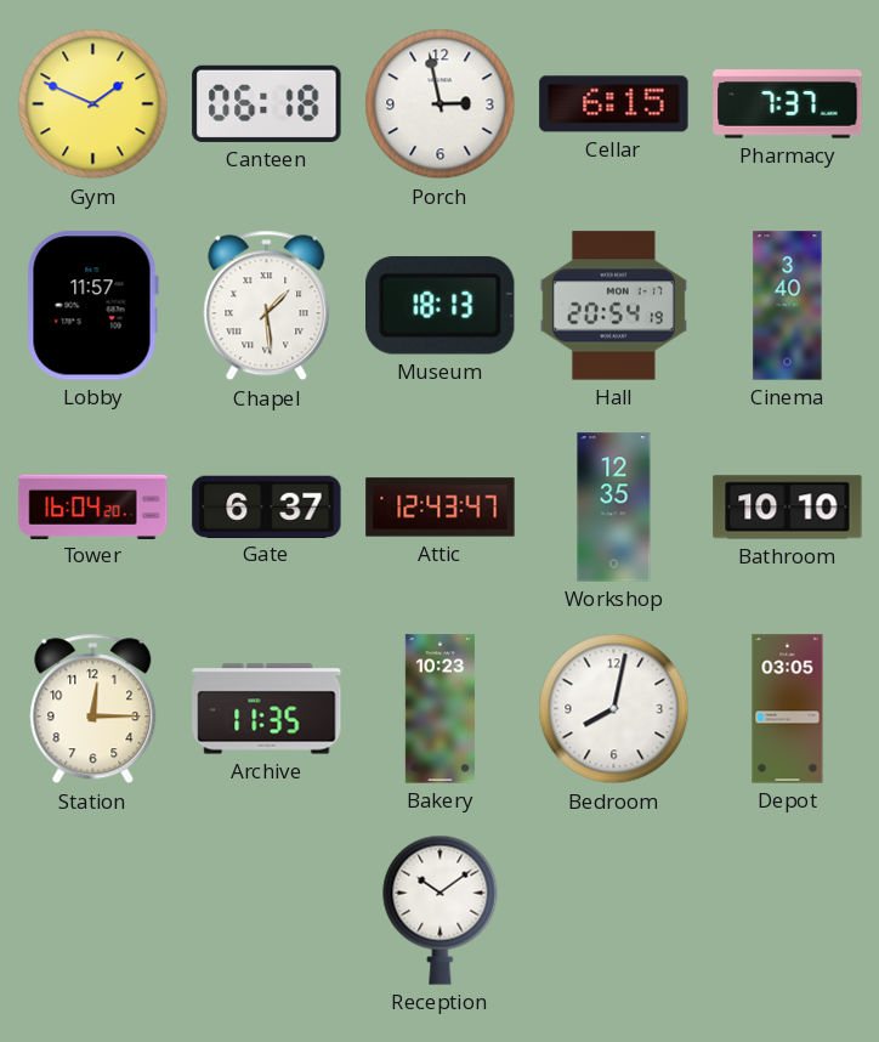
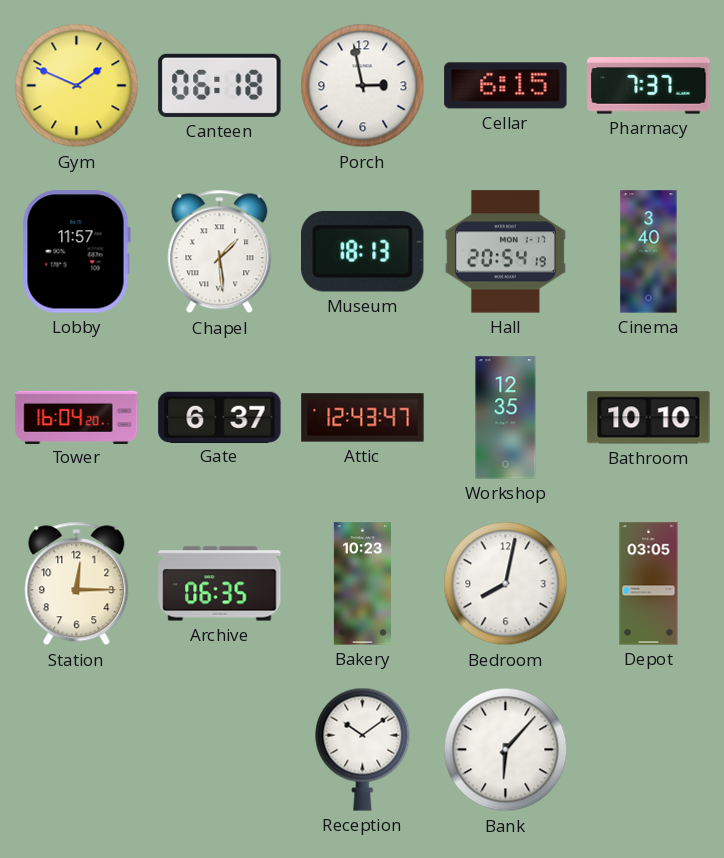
Archive: 11:35 -> 06:35
Bank: none -> 6:07
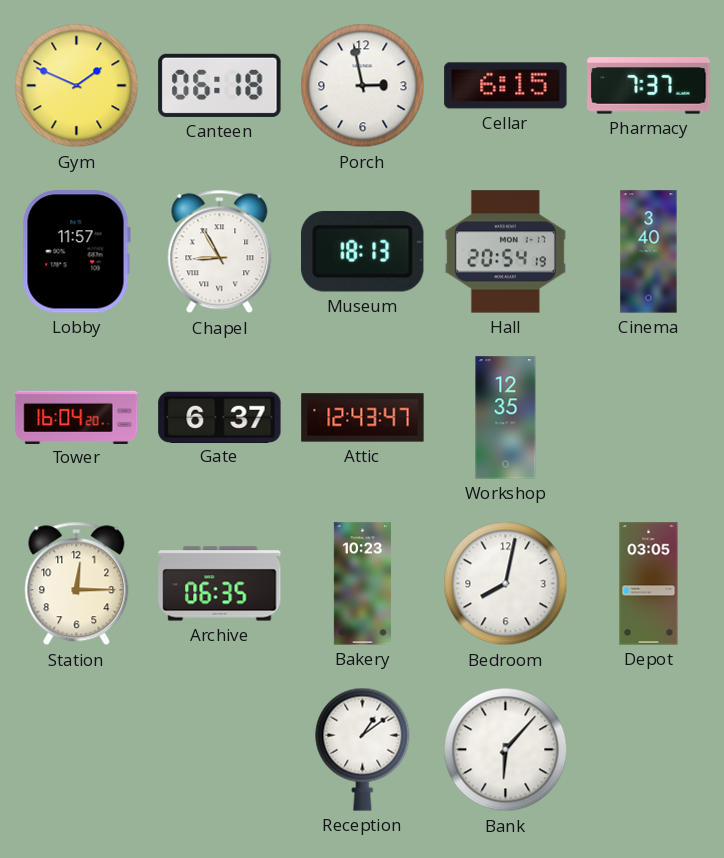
Chapel: 1:29 -> 8:55
Bathroom: 10:10 -> none
Reception: 10:09 -> 1:09
